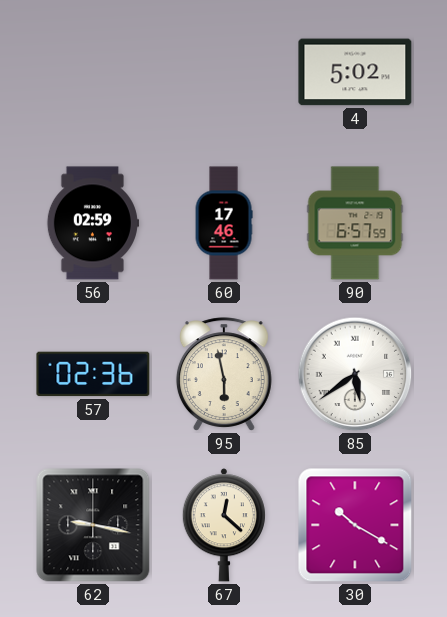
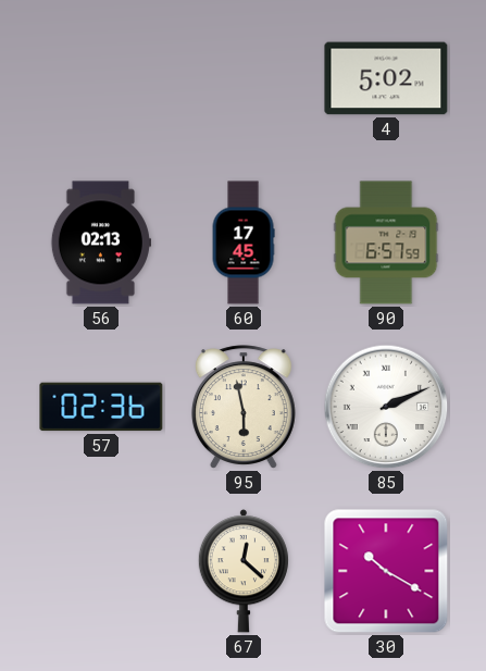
56: 02:59 -> 02:13
60: 17:46 -> 17:45
85: 5:39 -> 2:11
62: 9:17 -> none
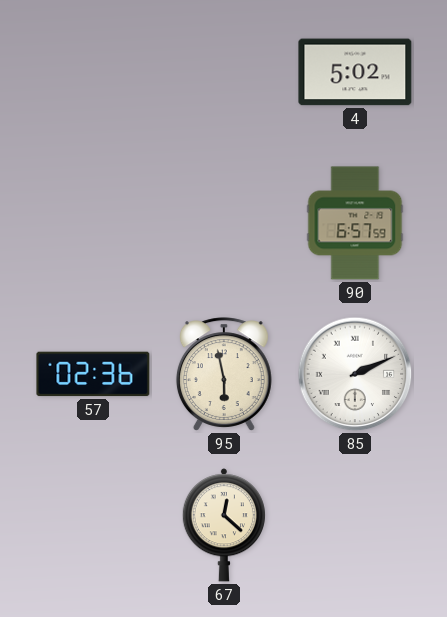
56: 02:13 -> none
60: 17:45 -> none
30: 10:20 -> none
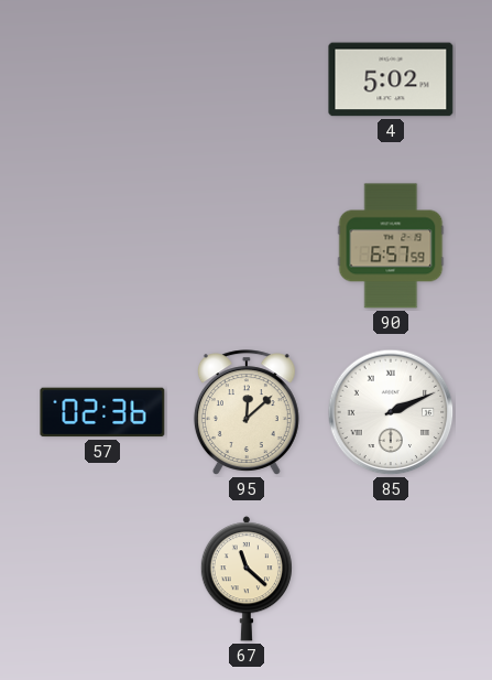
95: 5:58 -> 12:08
67: 12:22 -> 11:22
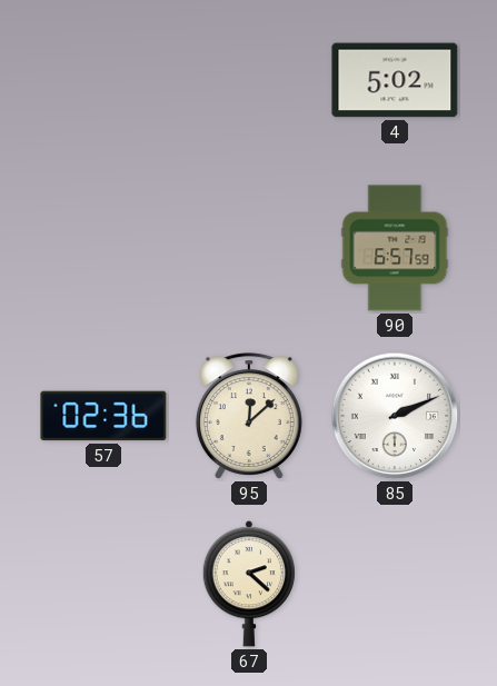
67: 11:22 -> 2:22
